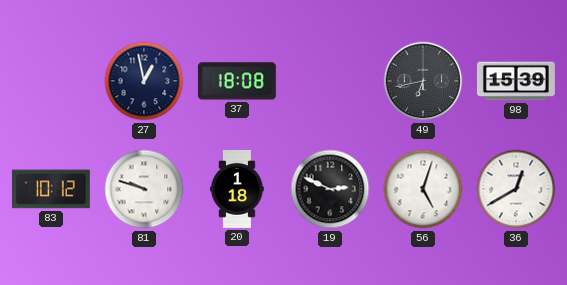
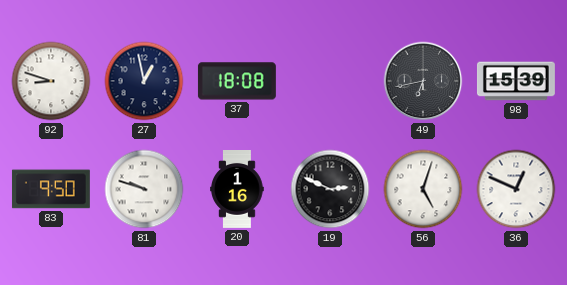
92: none -> 8:48
83: 10:12 -> 9:50
20: 1:18 -> 1:16
36: 12:40 -> 12:49
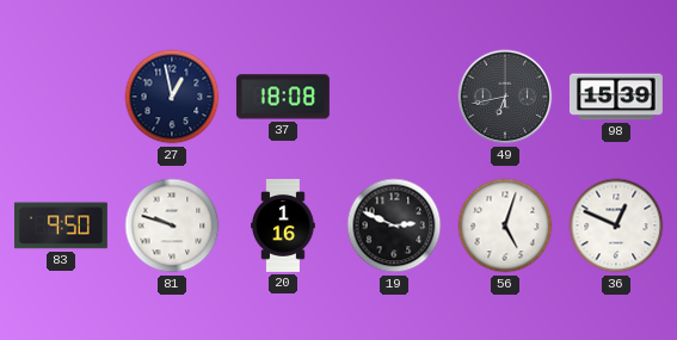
92: 8:48 -> none
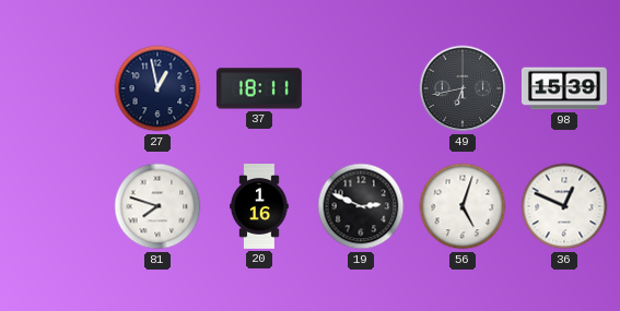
37: 18:08 -> 18:11
83: 9:50 -> none
81: 9:48 -> 7:48
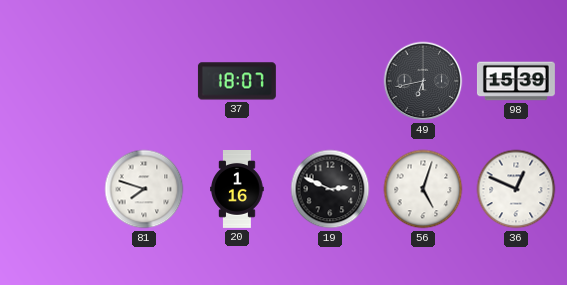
27: 12:58 -> none
37: 18:11 -> 18:07
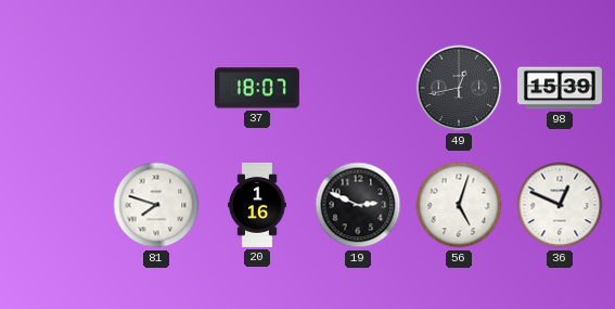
49: 6:43 -> 12:43
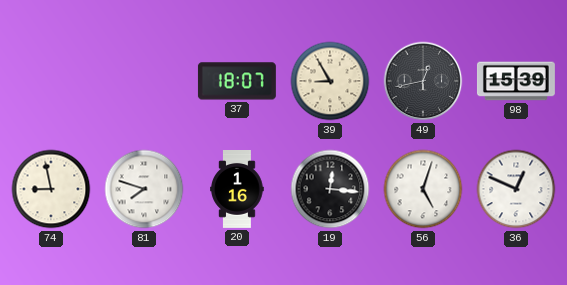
39: none -> 8:55
74: none -> 8:58
19: 2:49 -> 12:16
